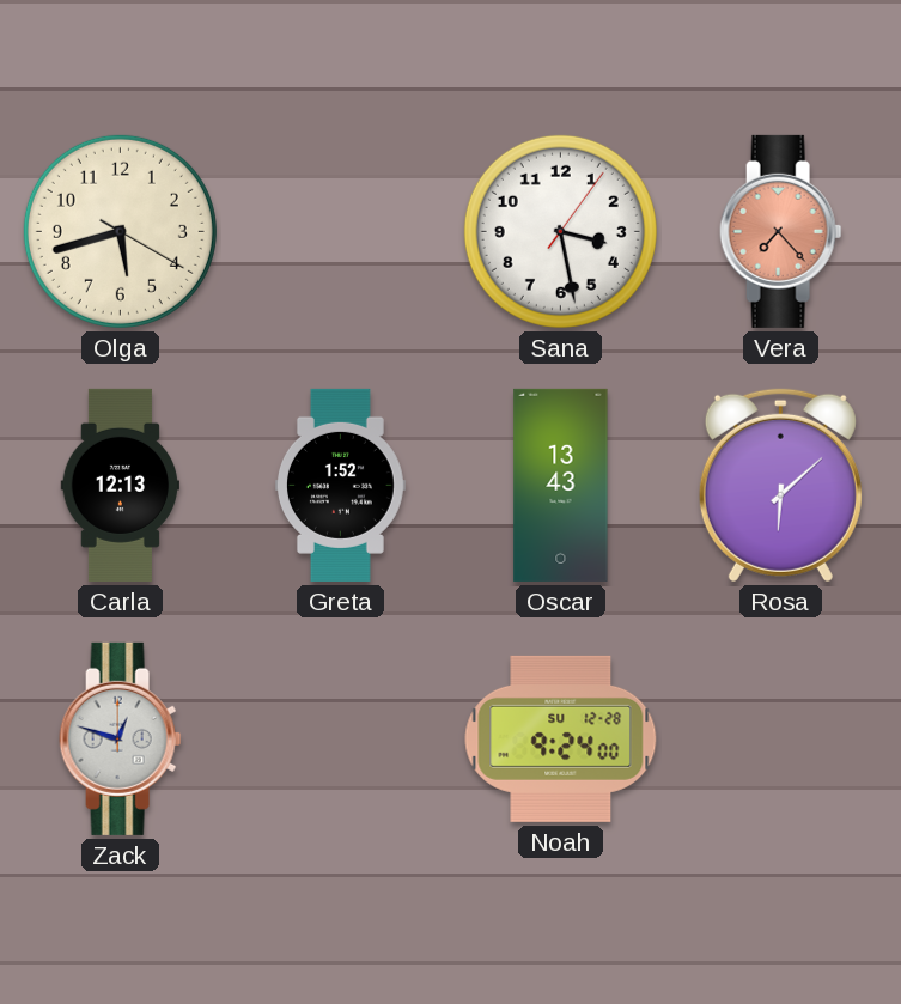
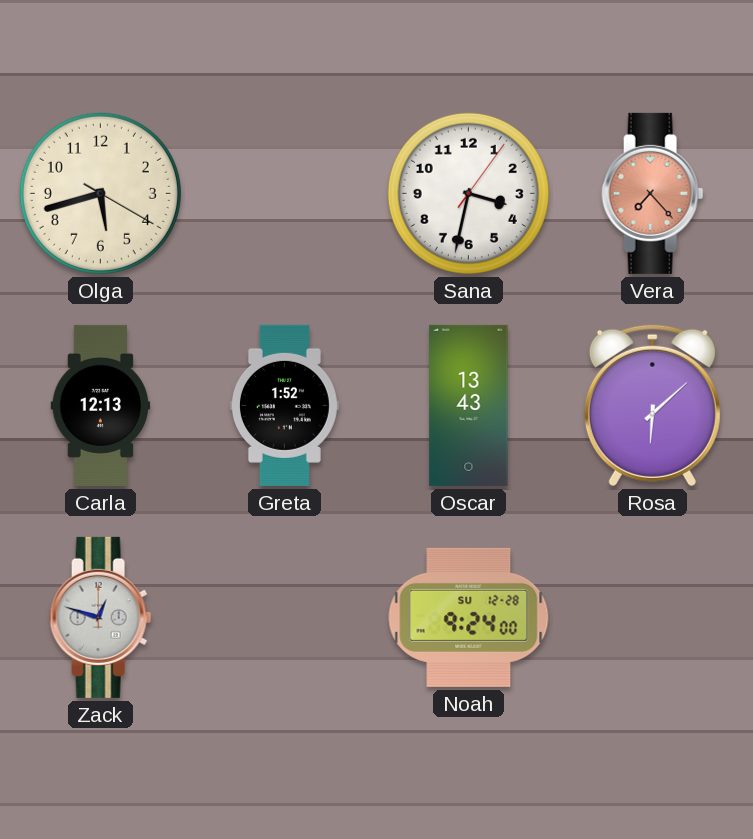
Sana: 3:28 -> 3:32
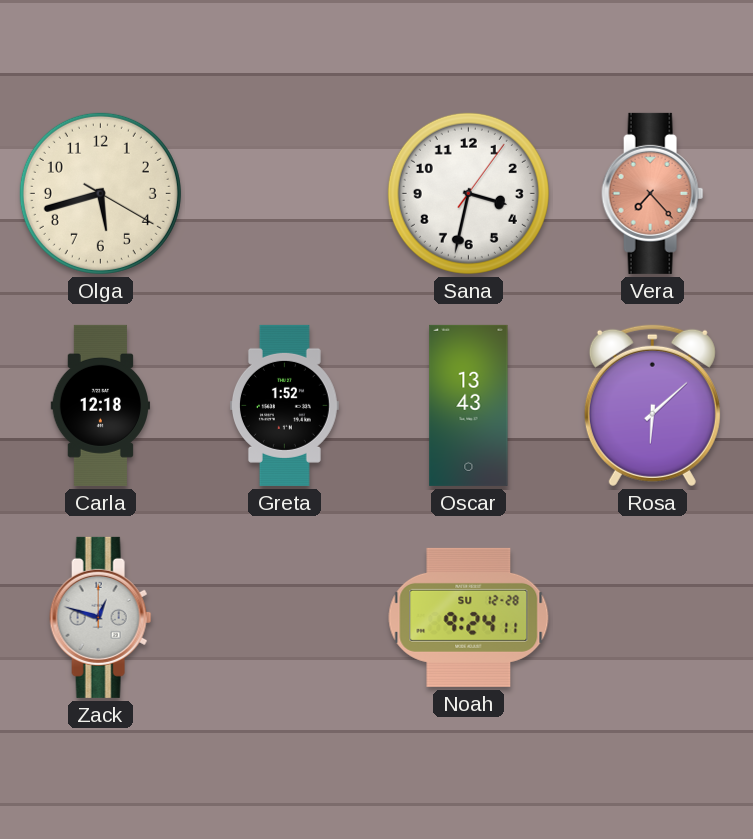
Carla: 12:13 -> 12:18
Noah: 9:24:00 -> 9:24:11
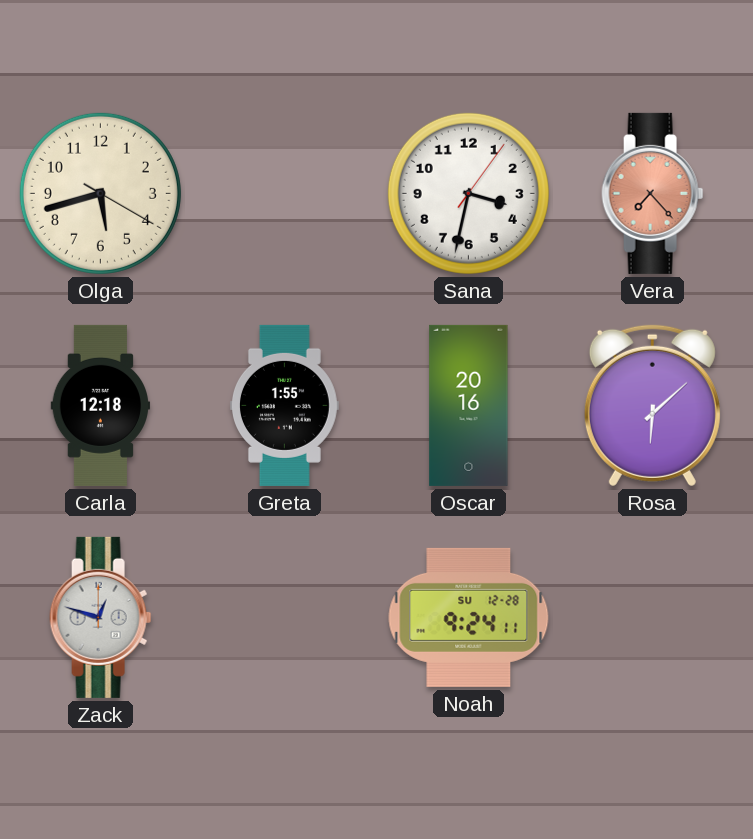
Greta: 1:52 -> 1:55
Oscar: 13:43 -> 20:16
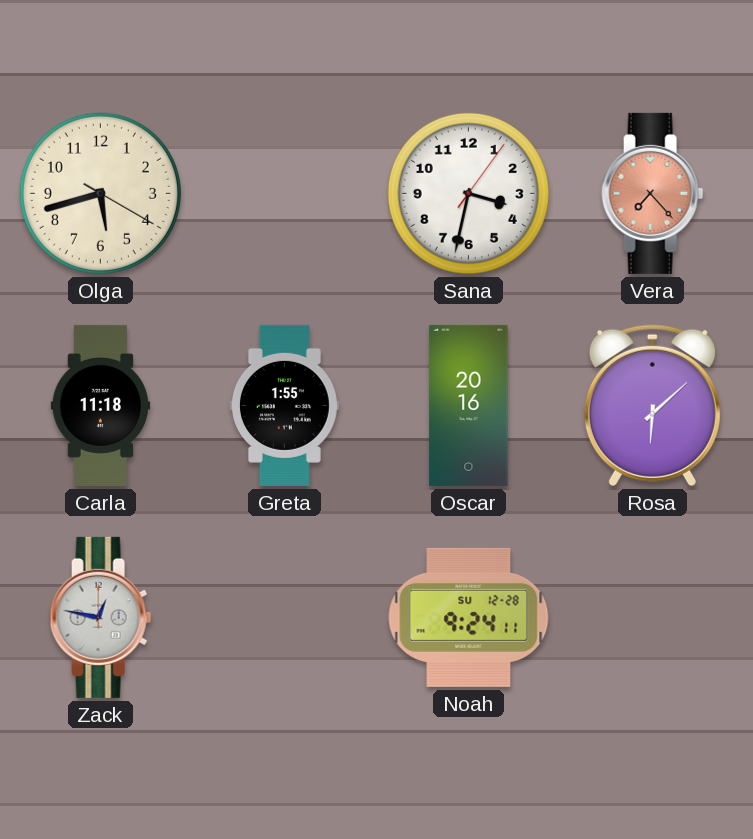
Carla: 12:18 -> 11:18
Zack: 12:48 -> 12:47
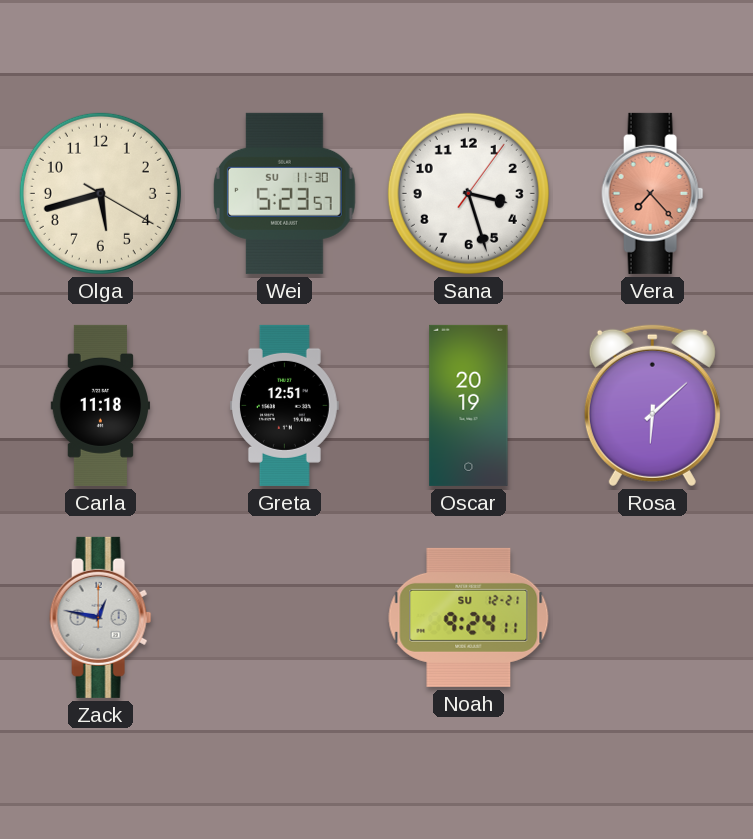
Wei: none -> 5:23
Sana: 3:32 -> 3:27
Greta: 1:55 -> 12:51
Oscar: 20:16 -> 20:19
Noah date: SU 12-28 -> SU 12-21
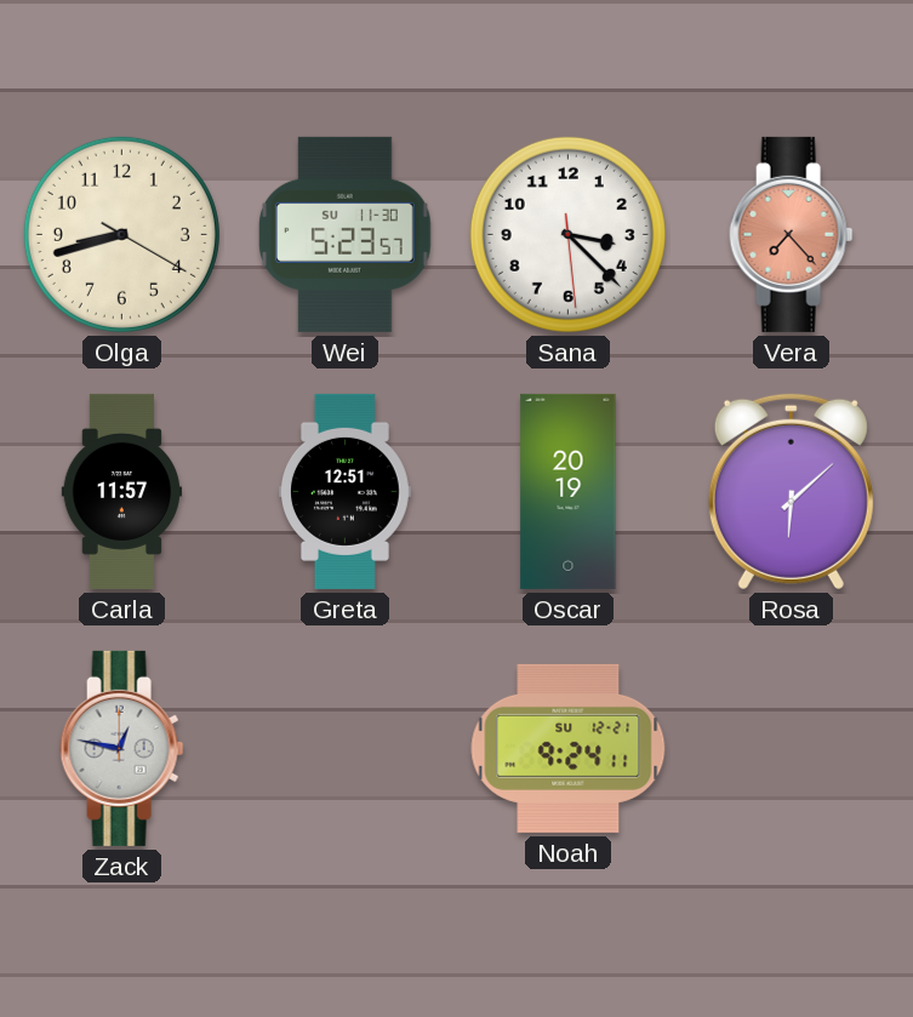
Olga: 5:42 -> 8:42
Sana: 3:27 -> 3:22
Carla: 11:18 -> 11:57
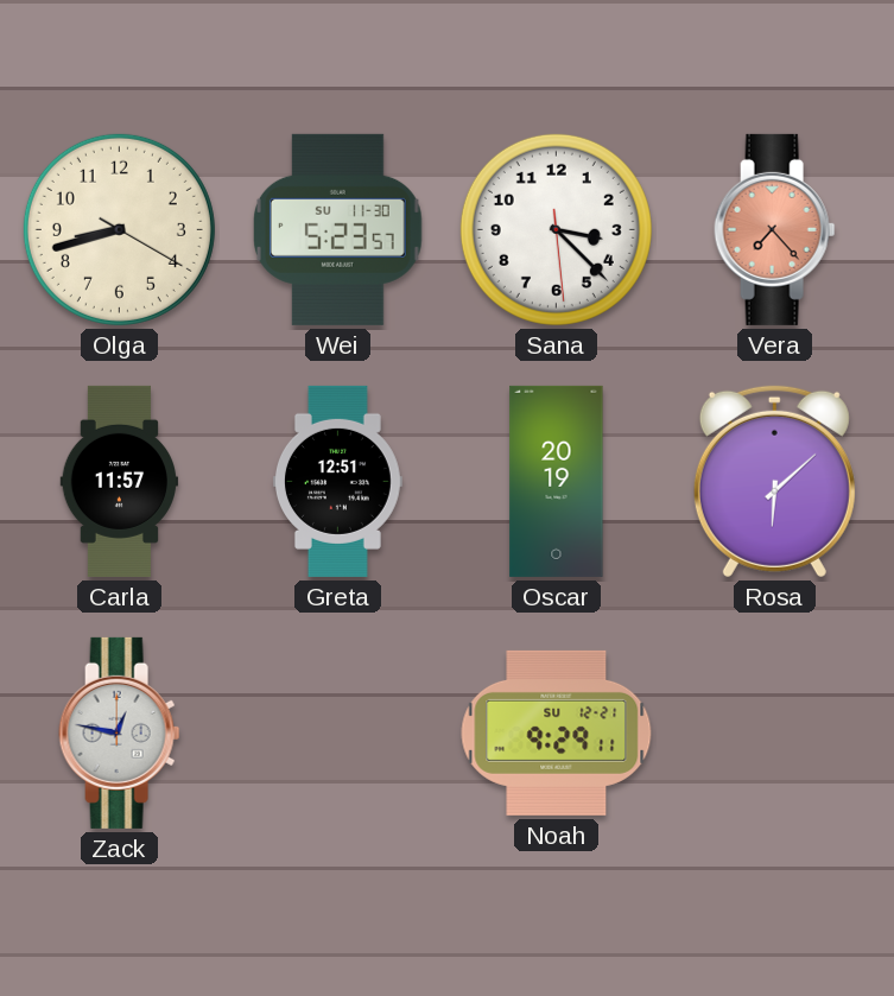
Noah: 9:24 -> 9:29
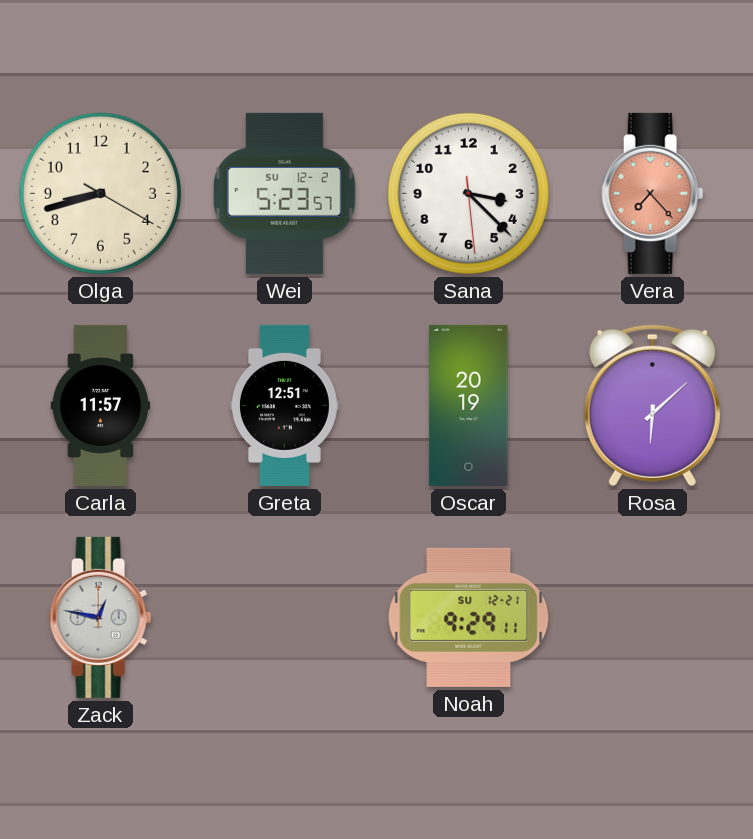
Wei date: SU 11-30 -> SU 12-2
